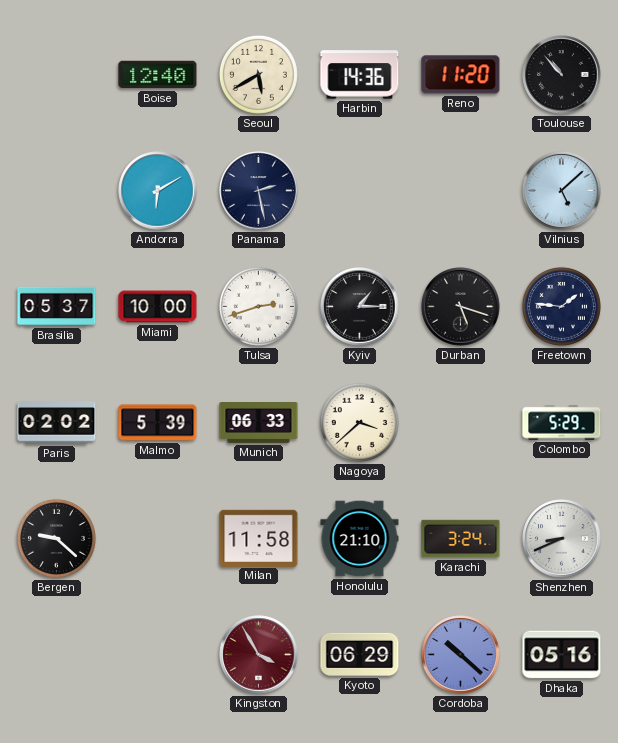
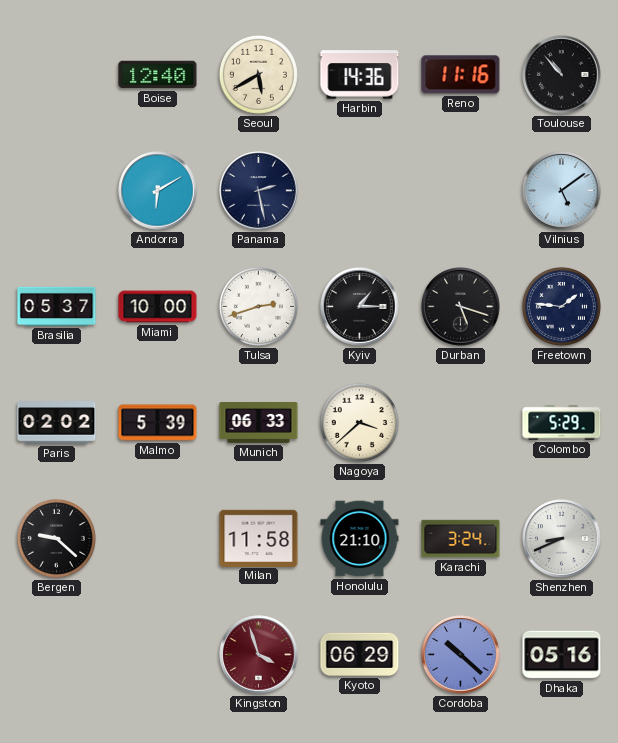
Reno: 11:20 -> 11:16
Vilnius: 5:08 -> 5:09
Kingston: 3:55 -> 3:57
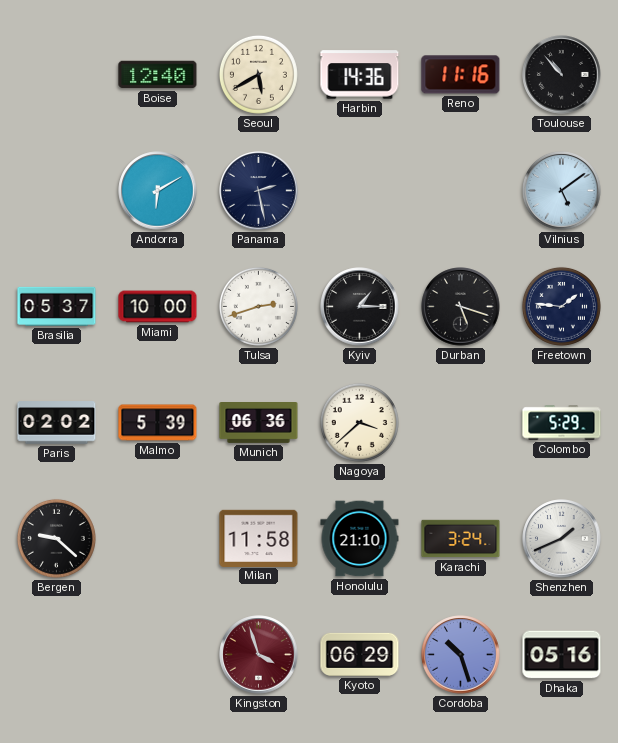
Munich: 06:33 -> 06:36
Shenzhen: 8:41 -> 1:41
Cordoba: 10:22 -> 10:27
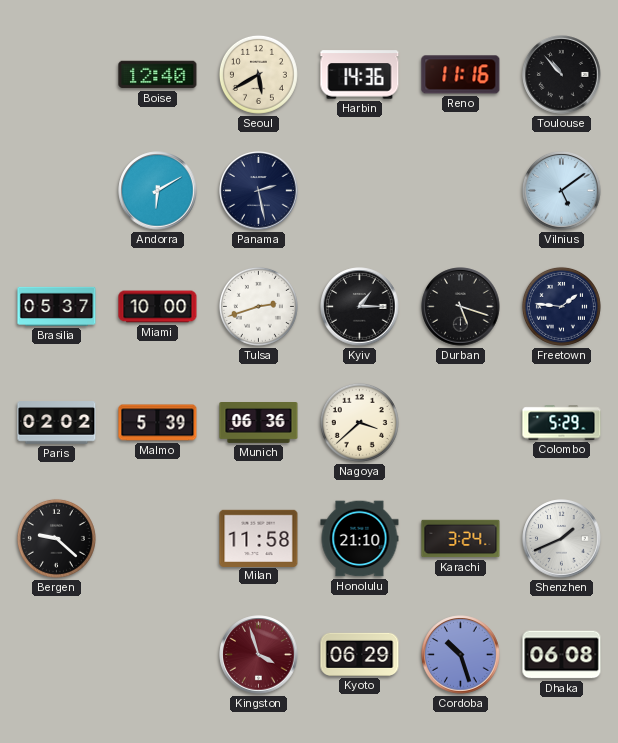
Dhaka: 05:16 -> 06:08
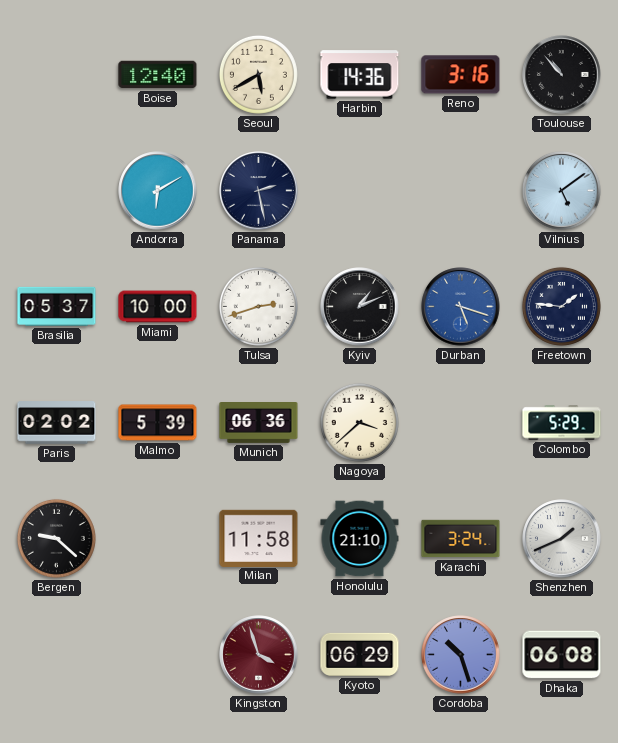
Reno: 11:16 -> 3:16
Kyiv: 1:15 -> 1:11
Durban dial: black -> blue
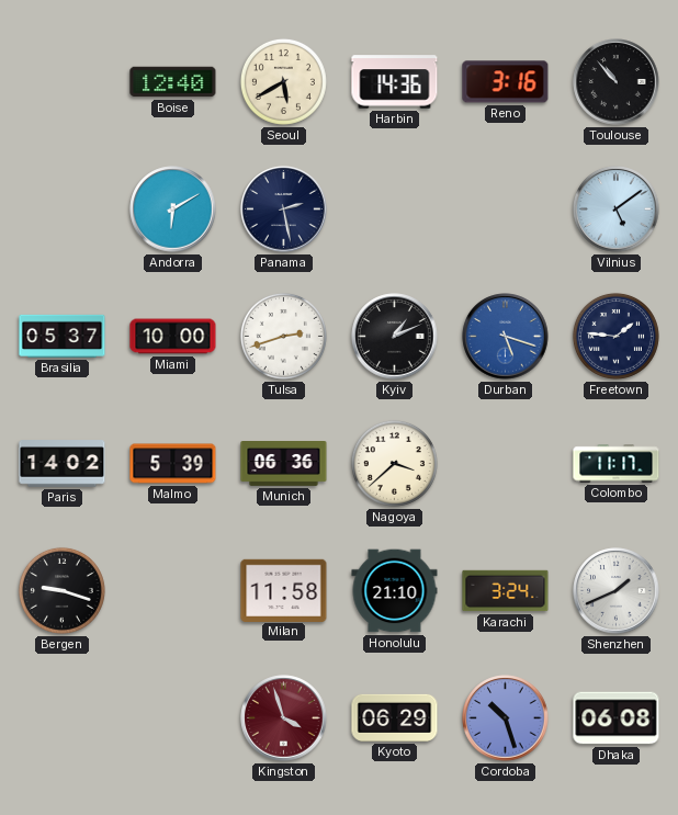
Paris: 02:02 -> 14:02
Colombo: 5:29 -> 11:17
Bergen: 9:22 -> 9:18
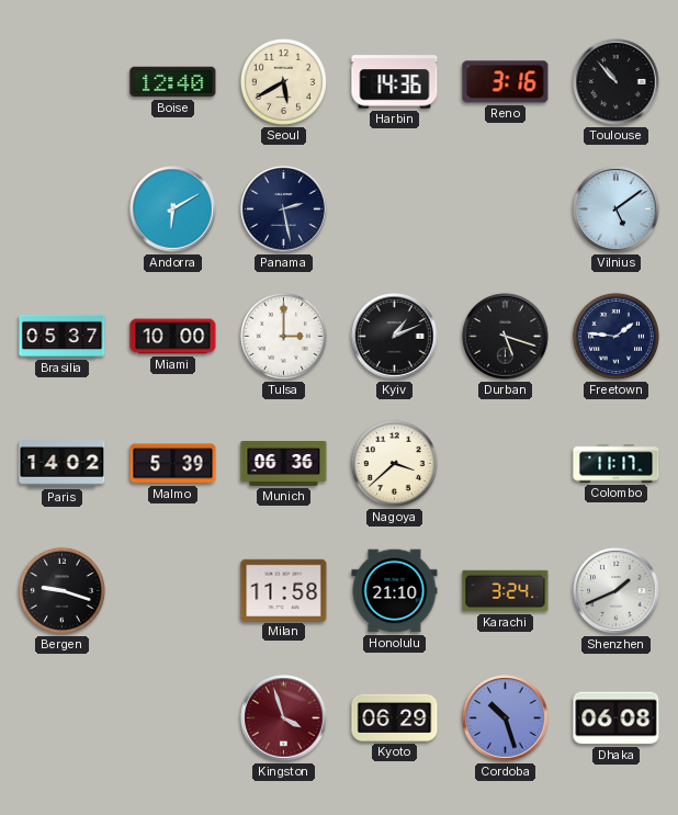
Tulsa: 2:42 -> 3:00
Durban dial: blue -> black
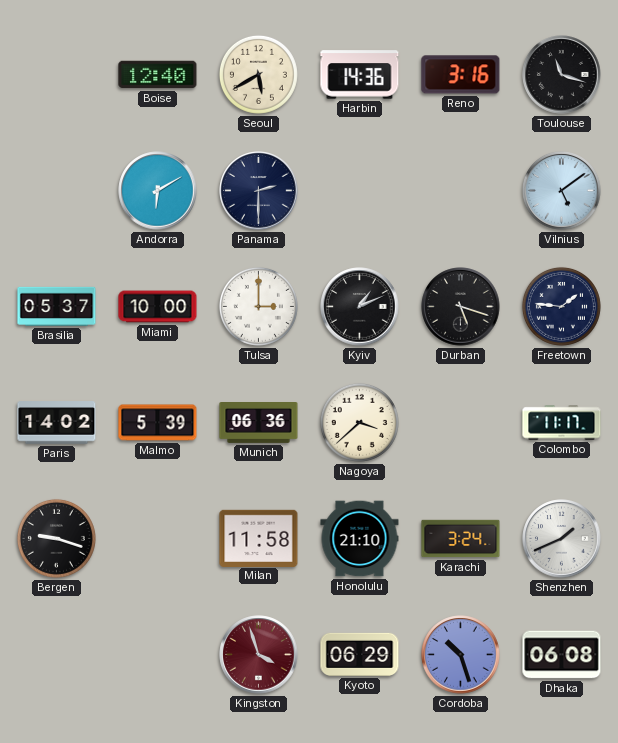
Toulouse: 10:53 -> 11:18
Panama: 2:28 -> 2:30
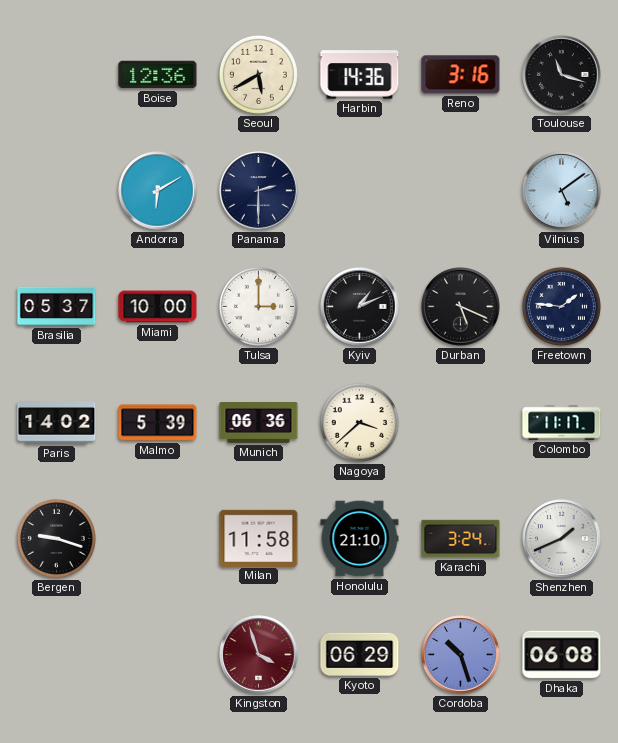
Boise: 12:40 -> 12:36
Durban: 5:18 -> 5:19
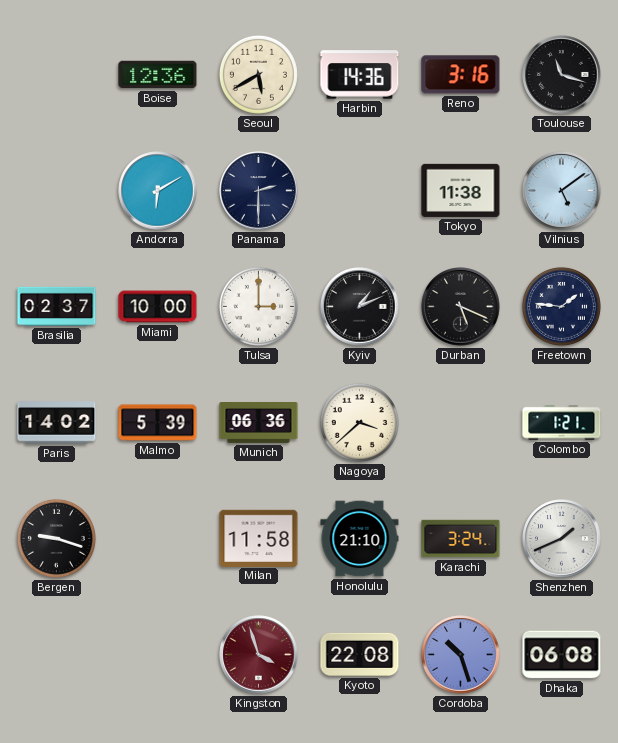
Tokyo: none -> 11:38
Brasilia: 05:37 -> 02:37
Colombo: 11:17 -> 1:21
Kyoto: 06:29 -> 22:08
